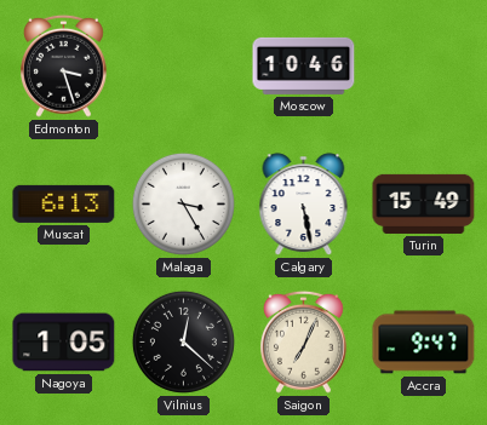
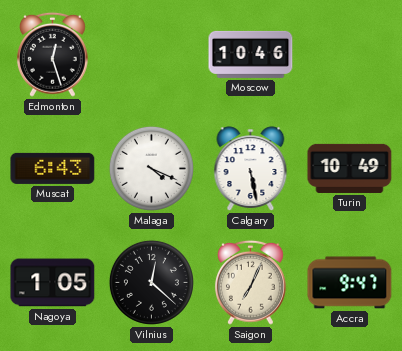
Edmonton: 3:27 -> 12:27
Muscat: 6:13 -> 6:43
Malaga: 3:25 -> 4:19
Turin: 15:49 -> 10:49
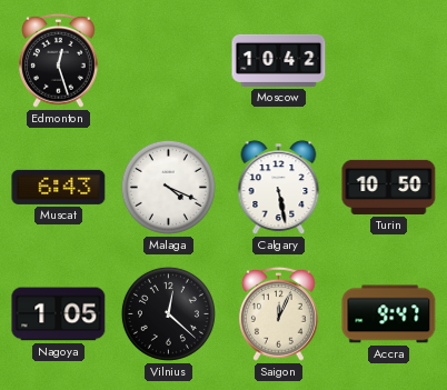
Moscow: 10:46 -> 10:42
Turin: 10:49 -> 10:50
Saigon: 7:04 -> 12:04
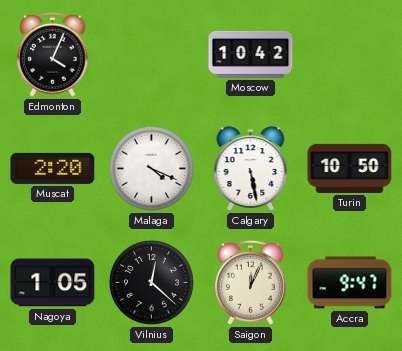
Edmonton: 12:27 -> 4:04
Muscat: 6:43 -> 2:20
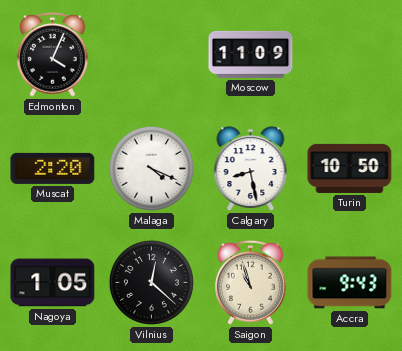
Moscow: 10:42 -> 11:09
Calgary: 5:28 -> 8:28
Saigon: 12:04 -> 10:57
Accra: 9:47 -> 9:43
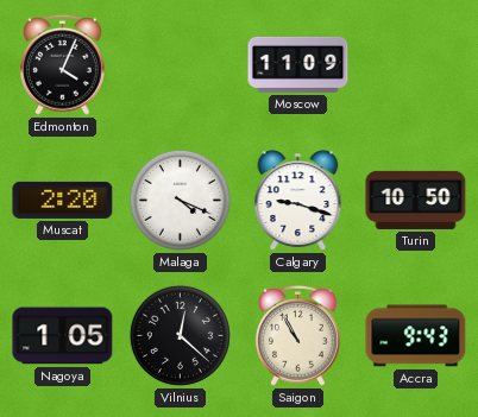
Calgary: 8:28 -> 9:18
Saigon: 10:57 -> 10:55
